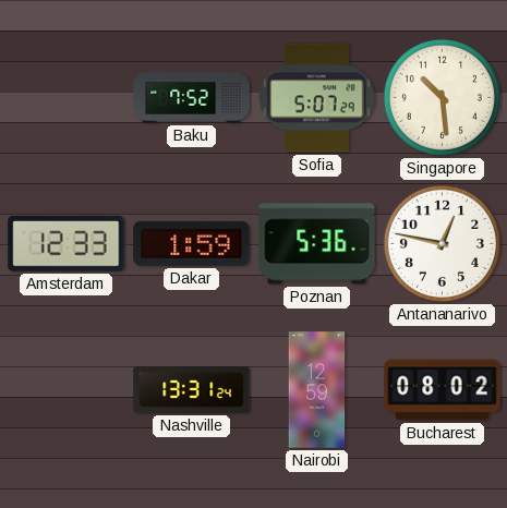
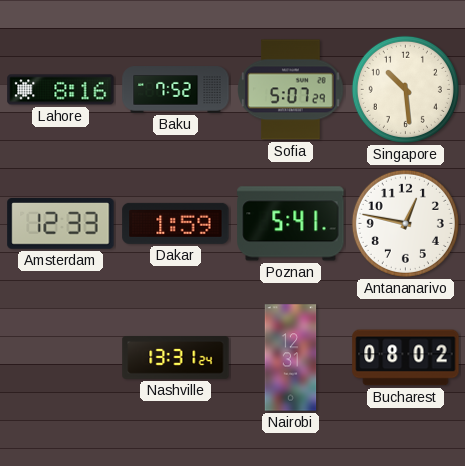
Lahore: none -> 8:16
Poznan: 5:36 -> 5:41
Nairobi: 12:59 -> 12:31
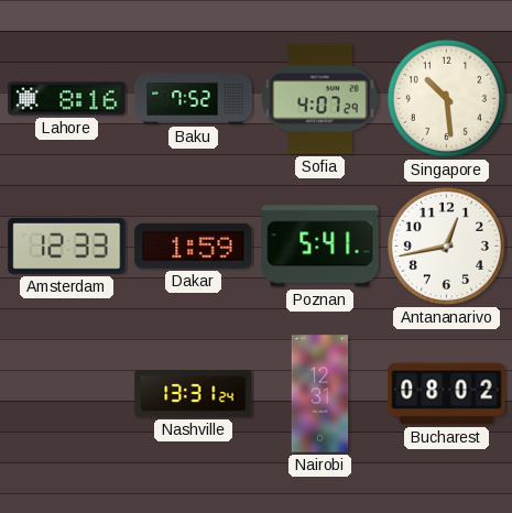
Sofia: 5:07 -> 4:07
Antananarivo: 12:47 -> 12:43
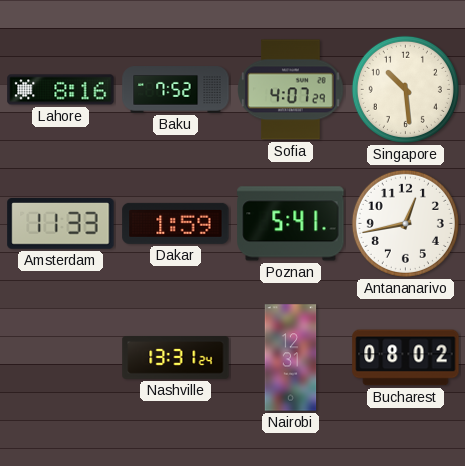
Amsterdam: 12:33 -> 11:33
